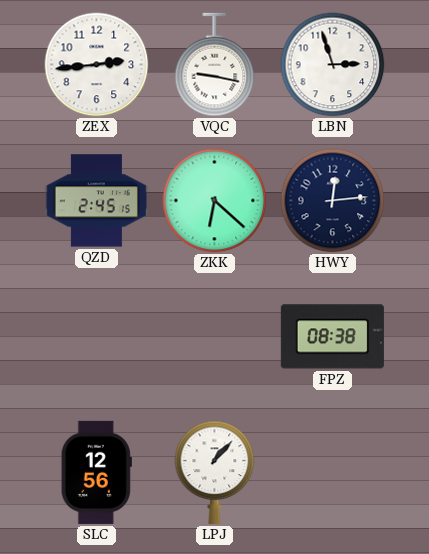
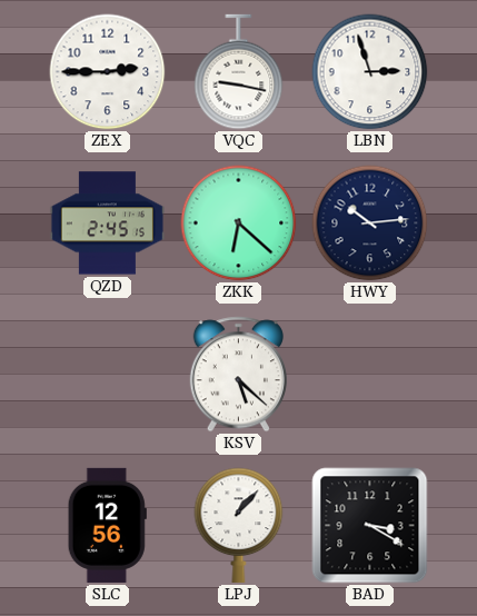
ZEX: 2:44 -> 2:45
HWY: 12:14 -> 10:14
KSV: none -> 5:22
FPZ: 08:38 -> none
BAD: none -> 3:20
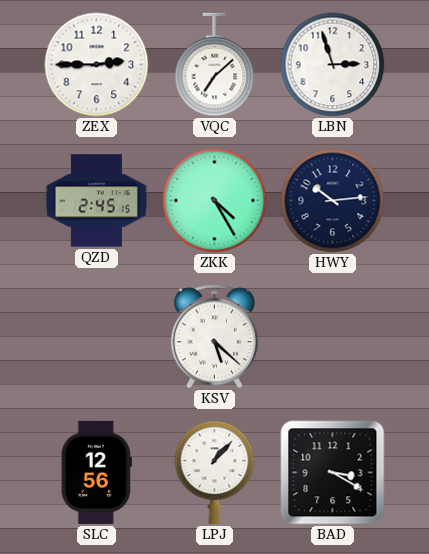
VQC: 9:17 -> 7:08
ZKK: 6:22 -> 4:25
